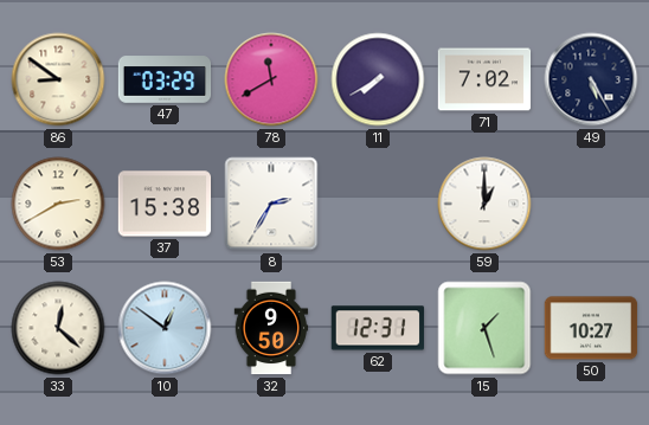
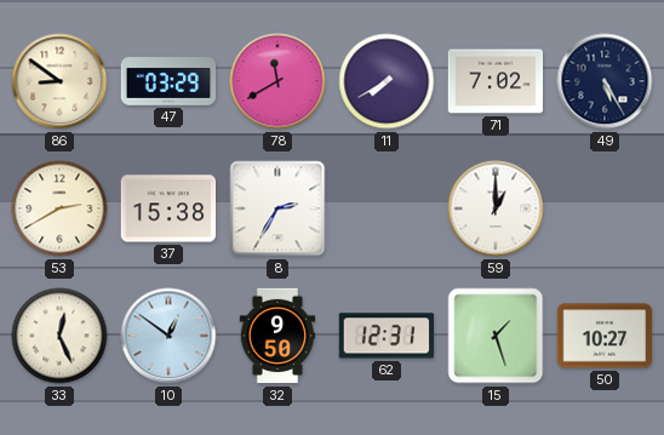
33: 12:22 -> 12:26
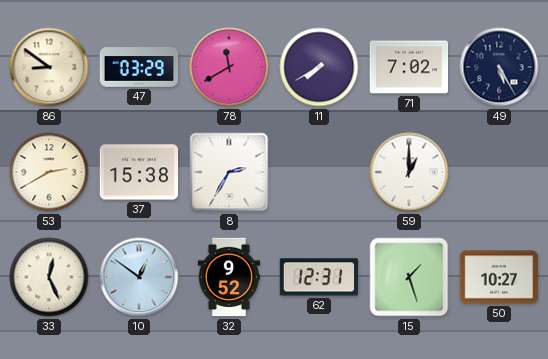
32: 9:50 -> 9:52
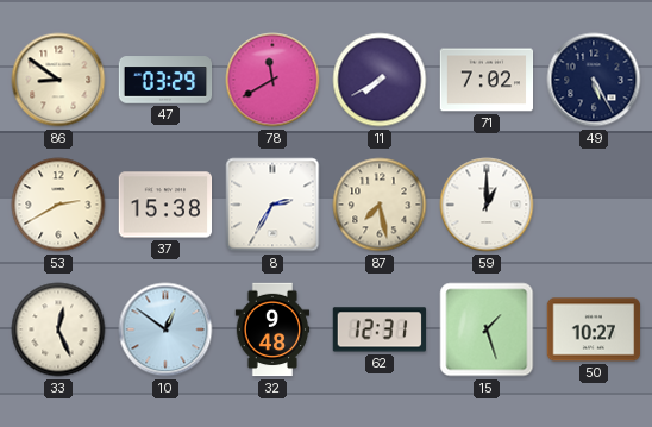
87: none -> 7:28
32: 9:52 -> 9:48
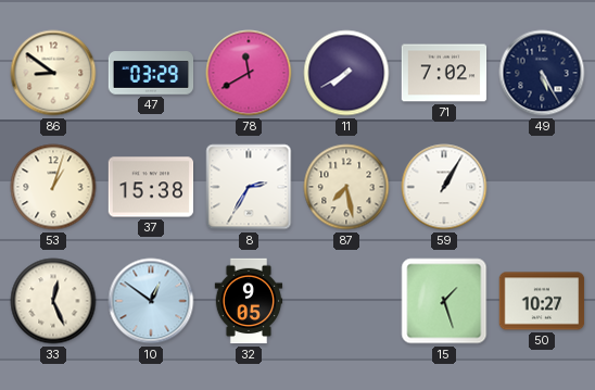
53: 2:40 -> 1:03
59: 1:00 -> 1:05
32: 9:48 -> 9:05
62: 12:31 -> none
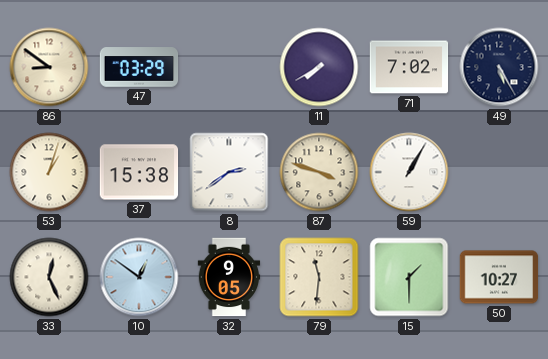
78: 11:40 -> none
8: 2:35 -> 2:39
87: 7:28 -> 3:48
79: none -> 11:31
15: 1:27 -> 1:30
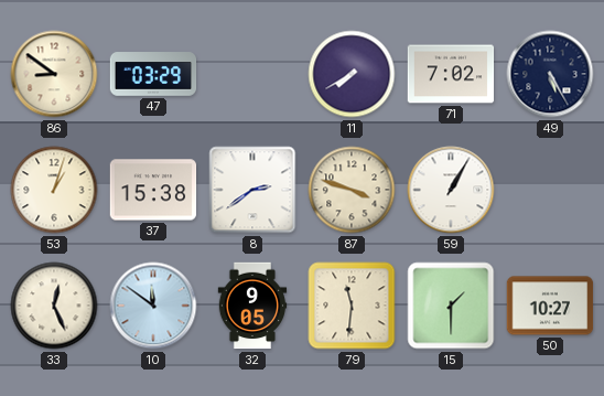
10: 12:51 -> 11:51
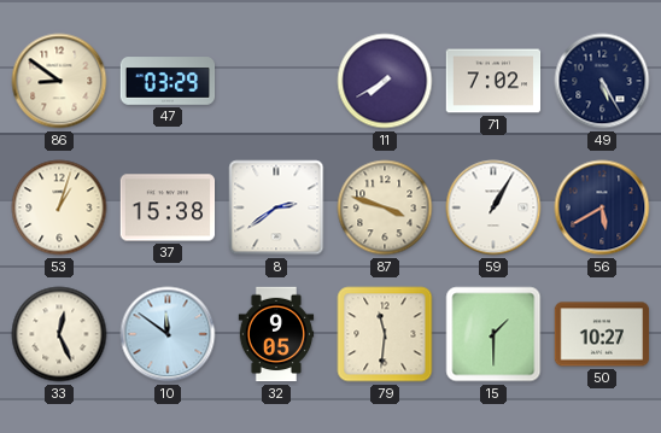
56: none -> 5:40
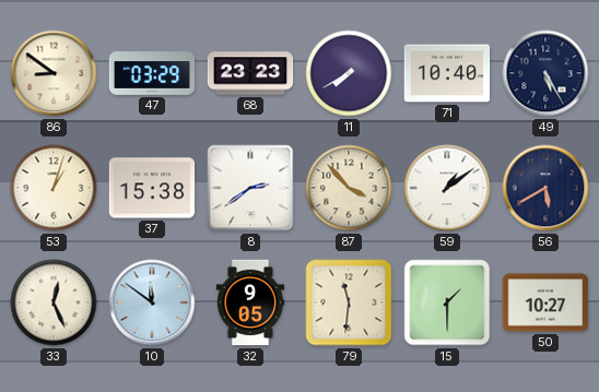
68: none -> 23:23
71: 7:02 -> 10:40
87: 3:48 -> 3:53
59: 1:05 -> 1:09
